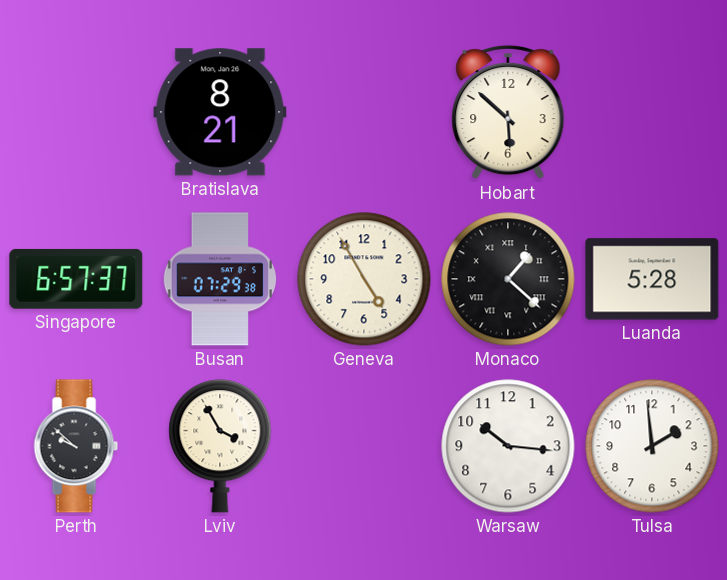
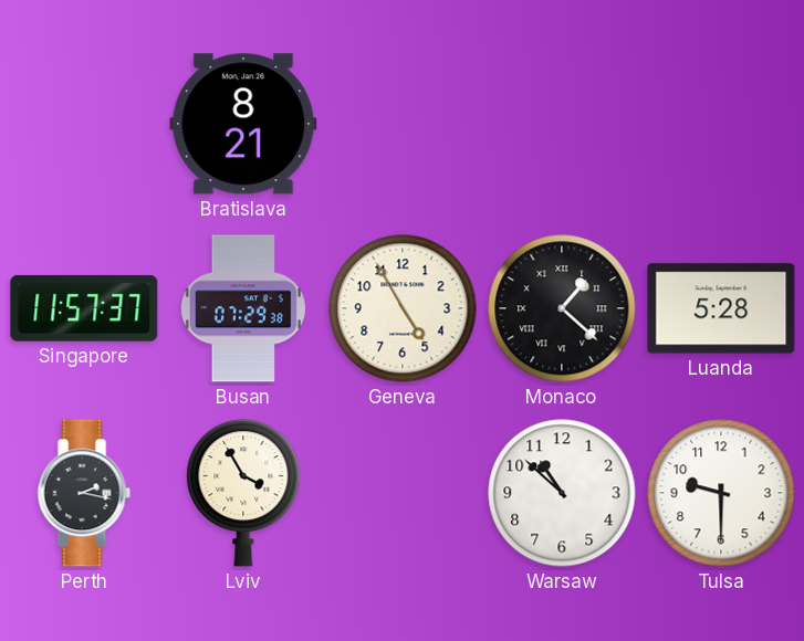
Hobart: 5:52 -> none
Singapore: 6:57 -> 11:57
Perth: 9:52 -> 2:17
Warsaw: 10:16 -> 10:52
Tulsa: 1:59 -> 9:30
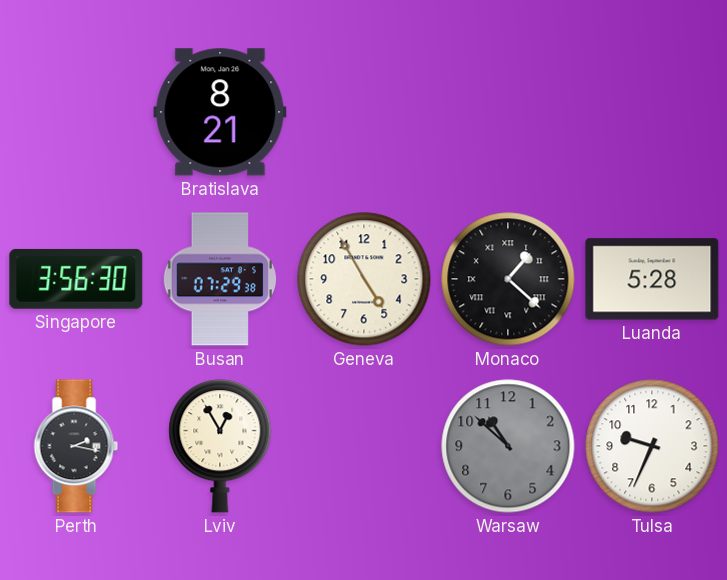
Singapore: 11:57 -> 3:56
Lviv: 3:55 -> 12:55
Warsaw dial: white -> grey
Tulsa: 9:30 -> 9:34
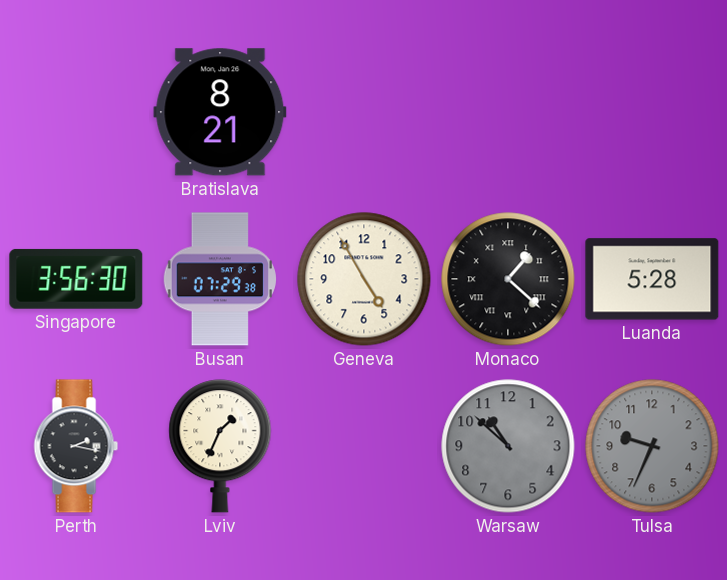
Lviv: 12:55 -> 1:34
Tulsa dial: white -> grey
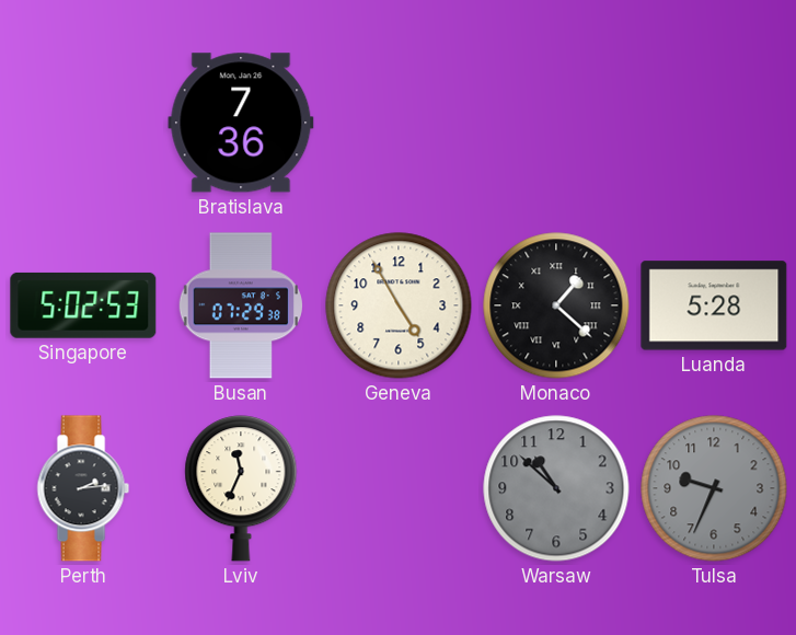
Bratislava: 8:21 -> 7:36
Singapore: 3:56 -> 5:02
Perth: 2:17 -> 2:14
Lviv: 1:34 -> 11:34
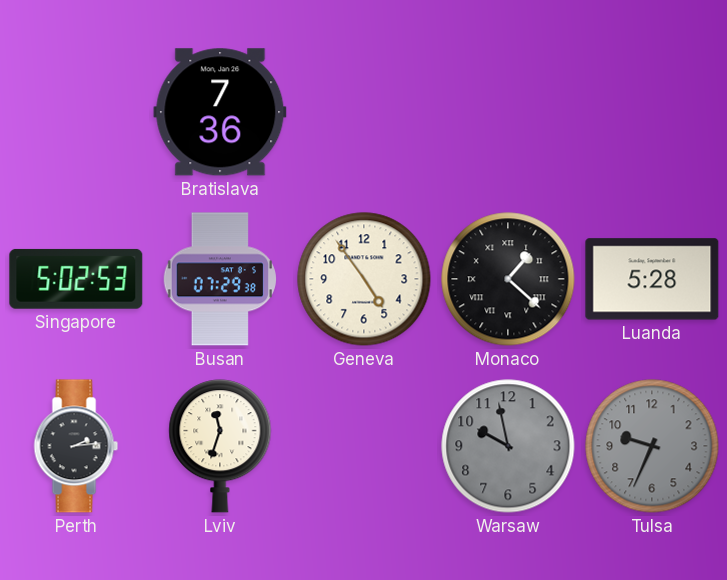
Geneva: 4:55 -> 4:54
Lviv: 11:34 -> 11:33
Warsaw: 10:52 -> 9:58
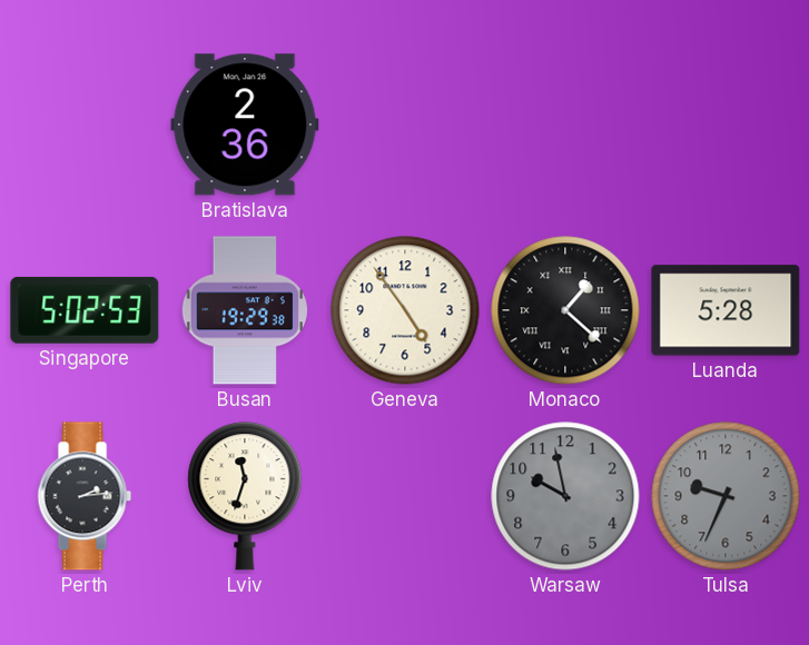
Bratislava: 7:36 -> 2:36
Busan: 07:29 -> 19:29
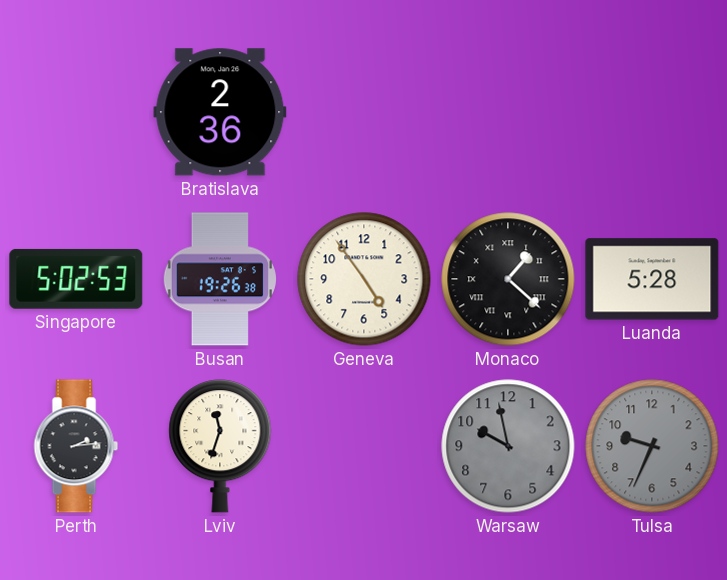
Busan: 19:29 -> 19:26
